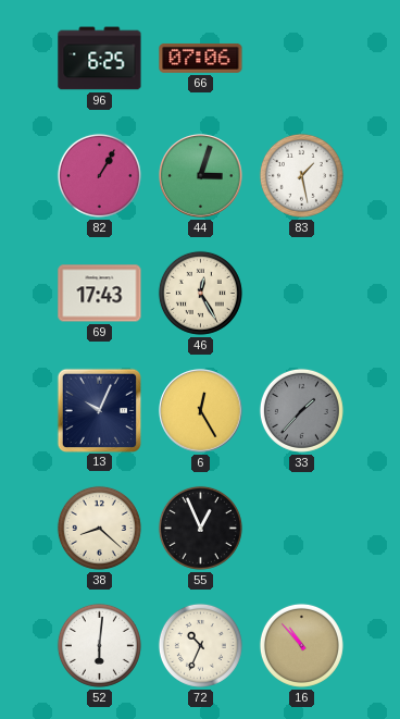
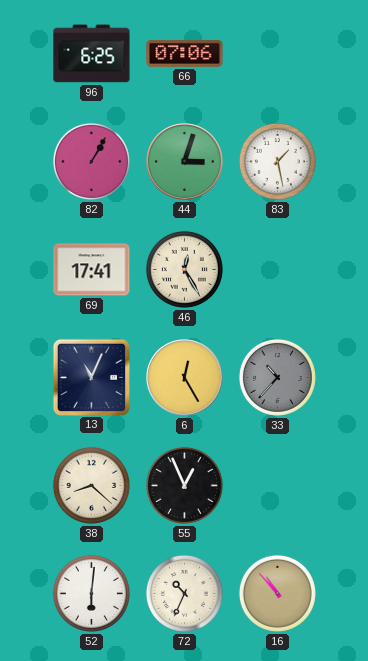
69: 17:43 -> 17:41
13: 10:04 -> 11:04
33: 1:37 -> 10:37
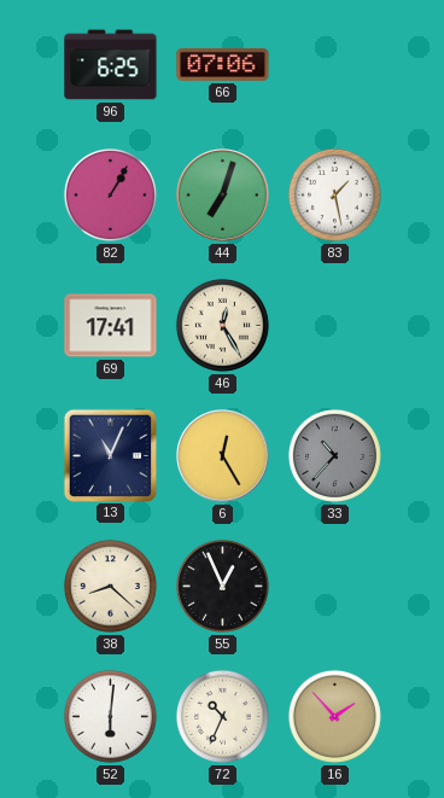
44: 3:03 -> 7:03
16: 10:53 -> 1:53
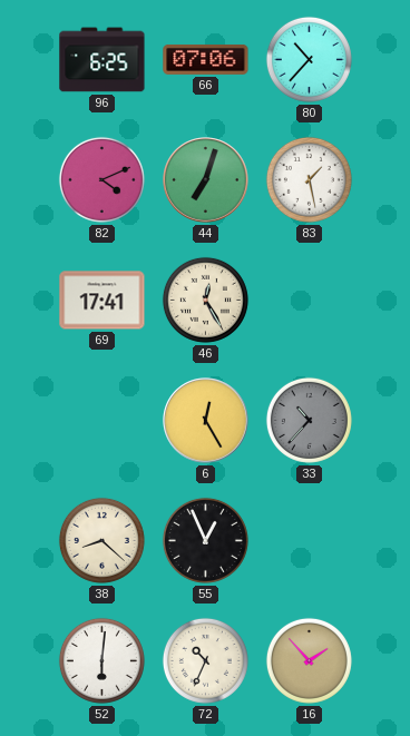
80: none -> 10:37
82: 1:05 -> 4:11
13: 11:04 -> none
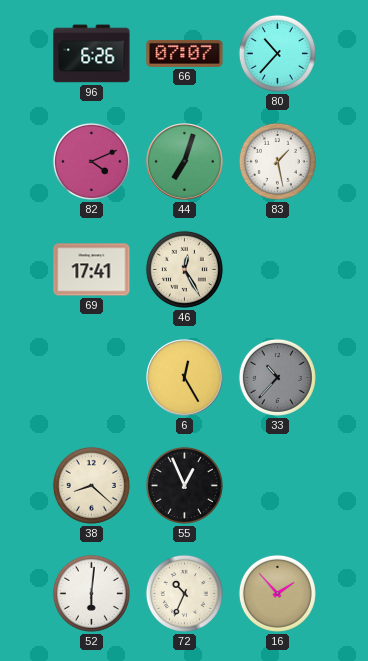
96: 6:25 -> 6:26
66: 07:06 -> 07:07
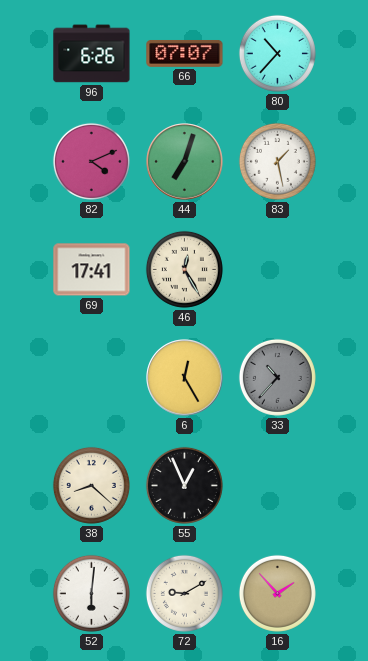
72: 10:34 -> 9:10
